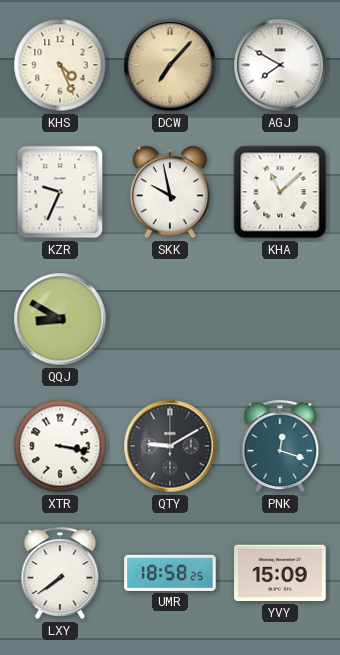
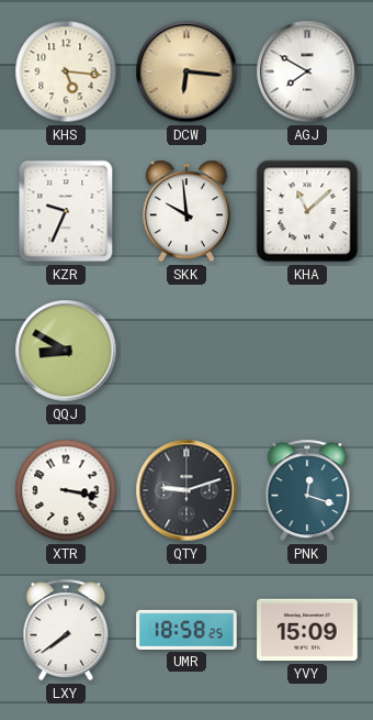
KHS: 4:26 -> 5:16
DCW: 7:07 -> 6:16
SKK: 9:58 -> 9:59
QTY: 9:10 -> 9:12
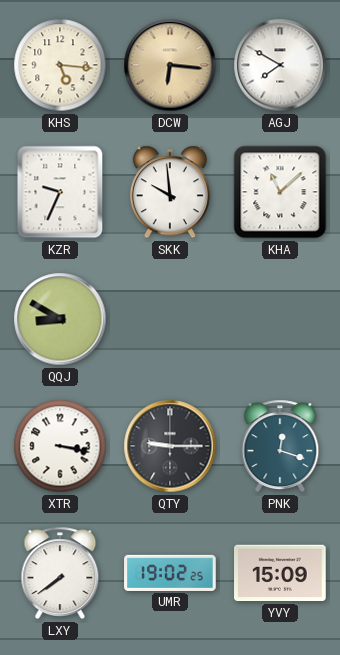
QTY: 9:12 -> 9:15
UMR: 18:58 -> 19:02
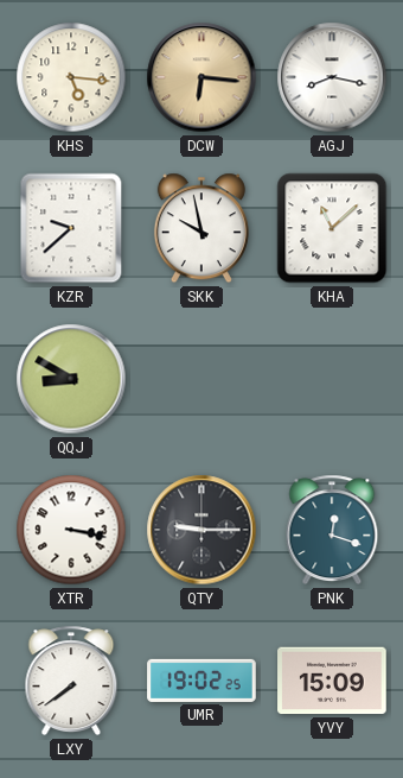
AGJ: 7:50 -> 8:17
KZR: 9:34 -> 9:38
SKK: 9:59 -> 9:58
